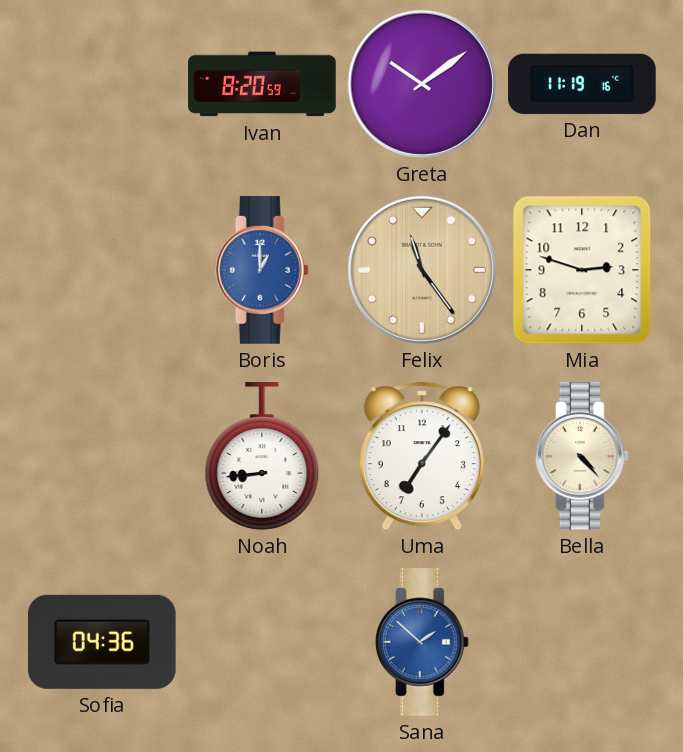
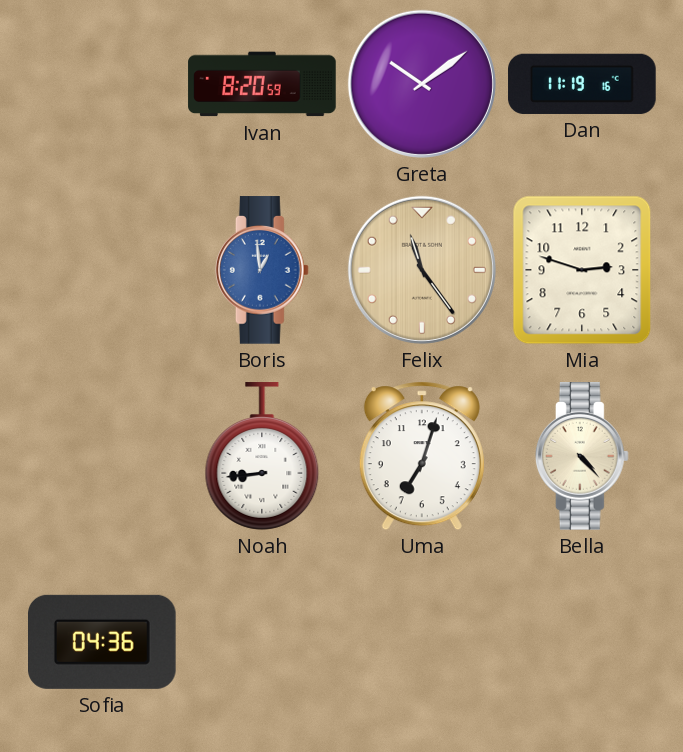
Boris: 1:00 -> 12:59
Uma: 7:06 -> 7:03
Sana: 1:52 -> none
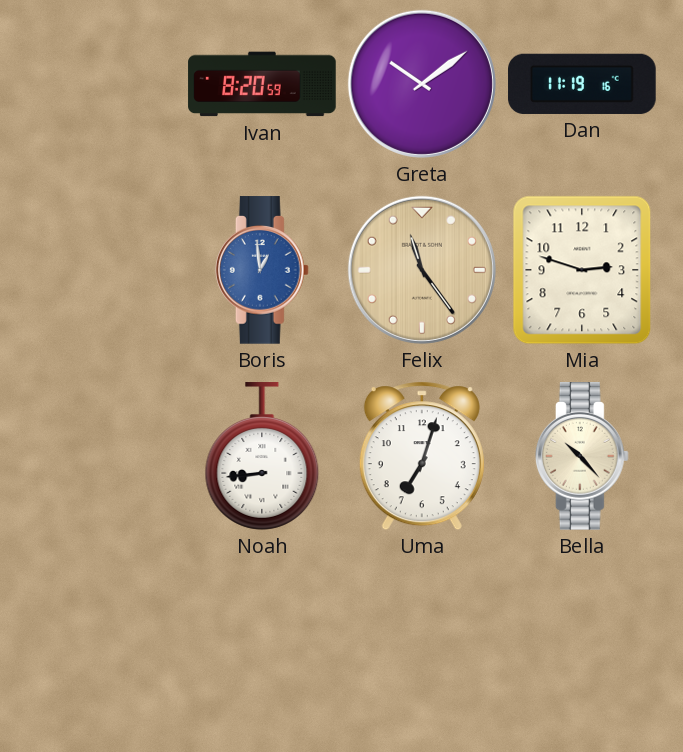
Bella: 4:23 -> 10:23
Sofia: 04:36 -> none
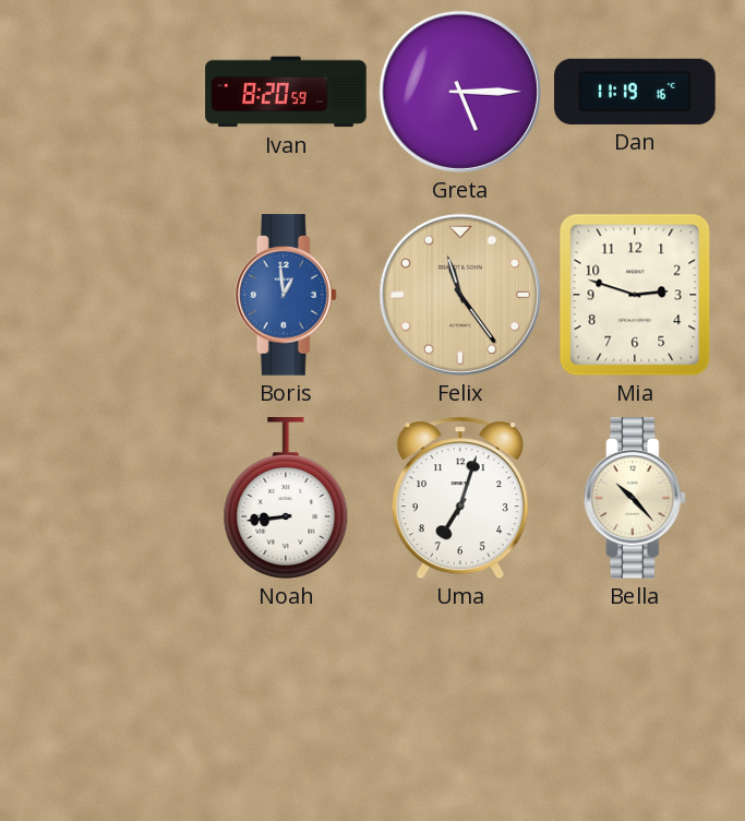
Greta: 10:09 -> 5:15
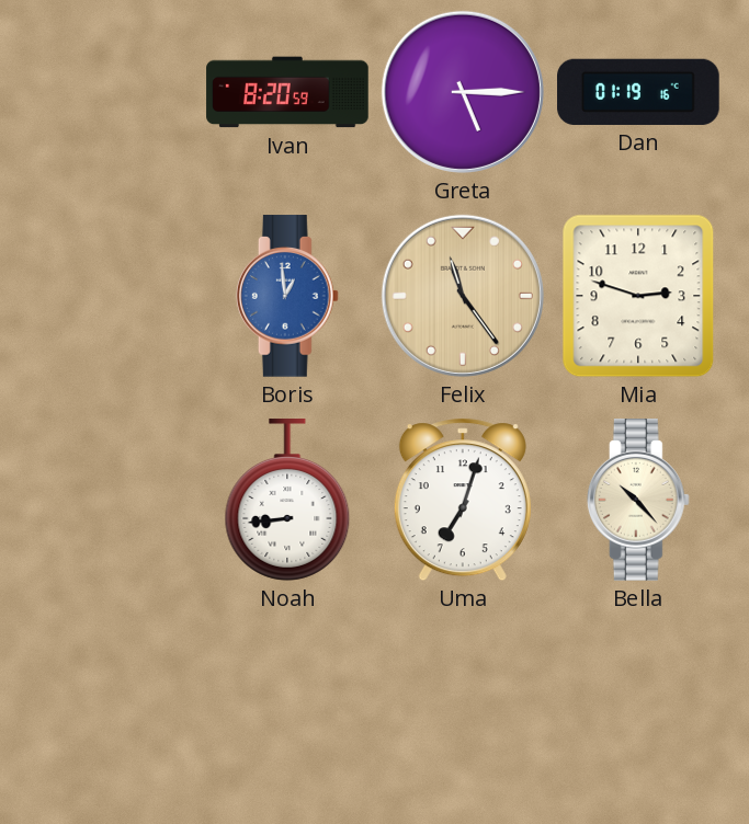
Dan: 11:19 -> 01:19
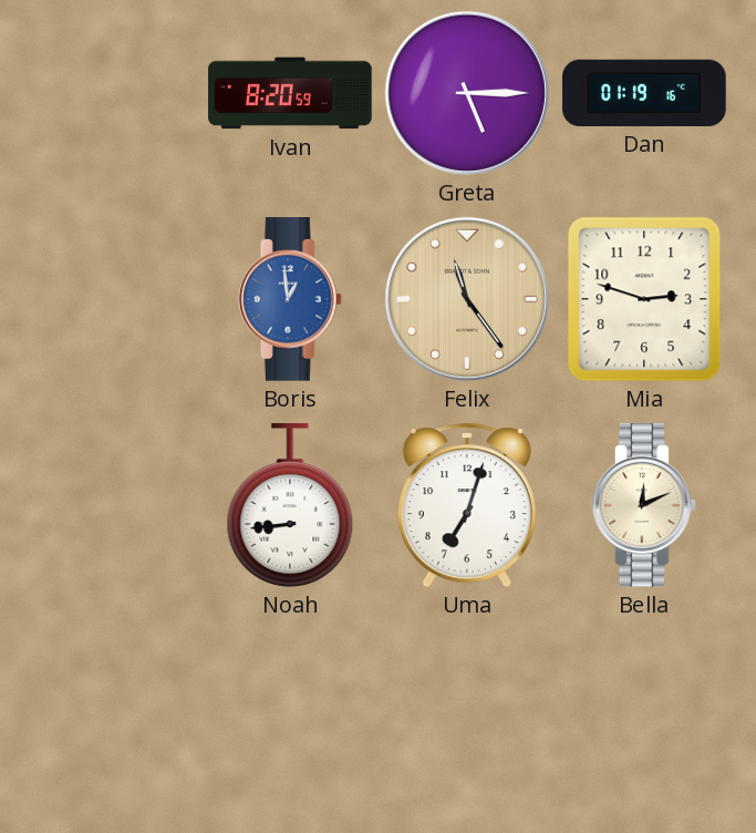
Bella: 10:23 -> 12:11
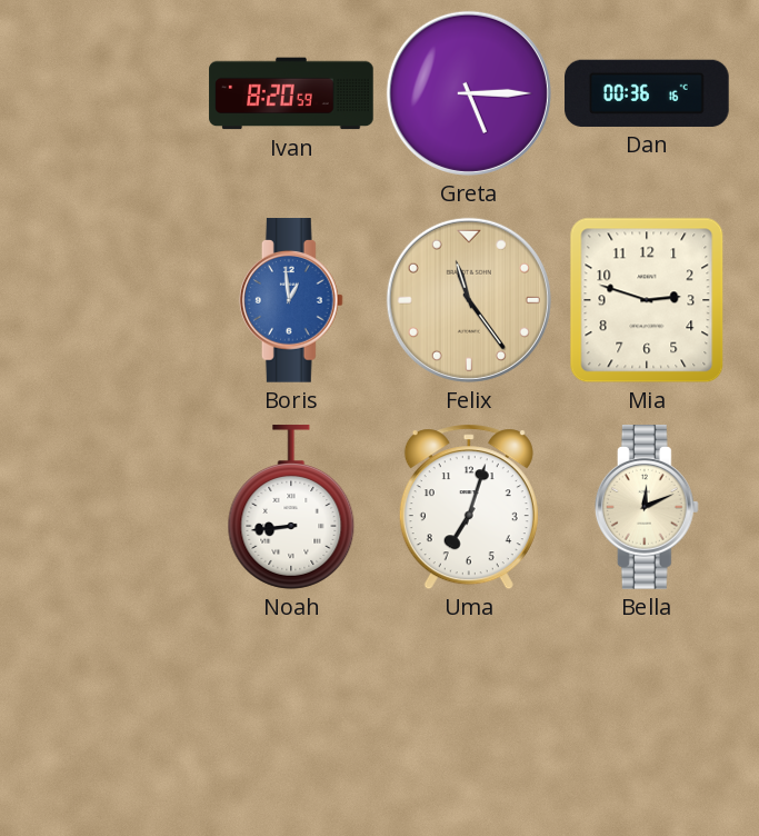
Dan: 01:19 -> 00:36
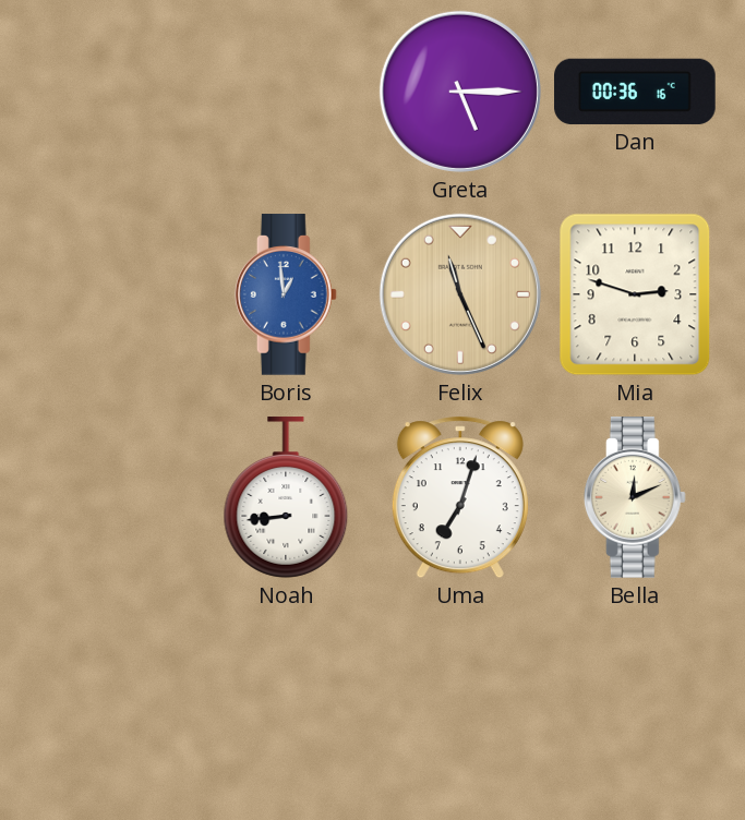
Ivan: 8:20 -> none
Felix: 11:24 -> 11:26
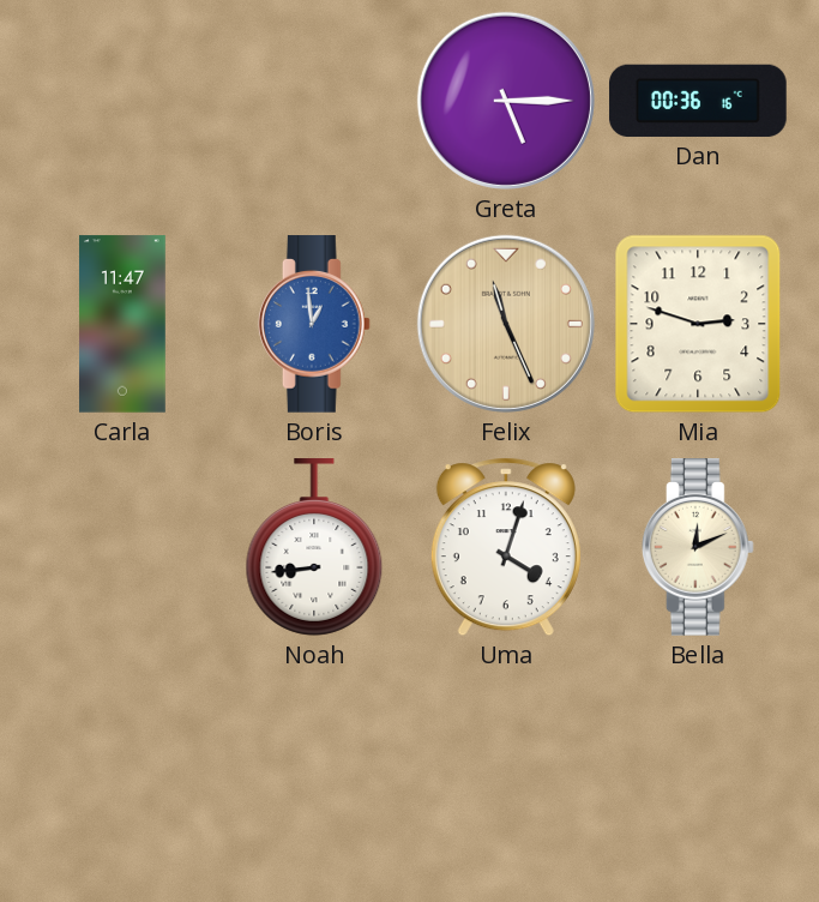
Carla: none -> 11:47
Uma: 7:03 -> 4:03
